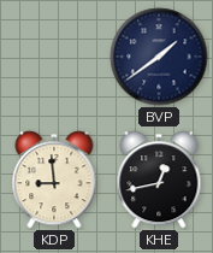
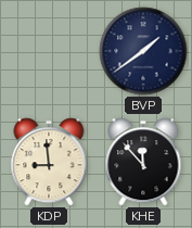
KHE: 12:43 -> 11:53
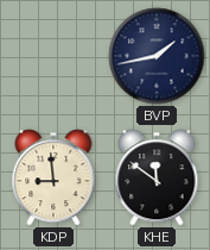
BVP: 1:39 -> 1:43
KHE: 11:53 -> 11:51
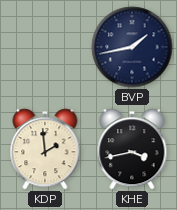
KDP: 8:59 -> 1:59
KHE: 11:51 -> 3:43
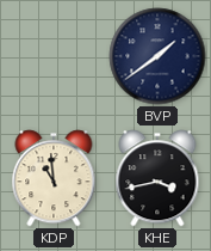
BVP: 1:43 -> 1:39
KDP: 1:59 -> 10:59
